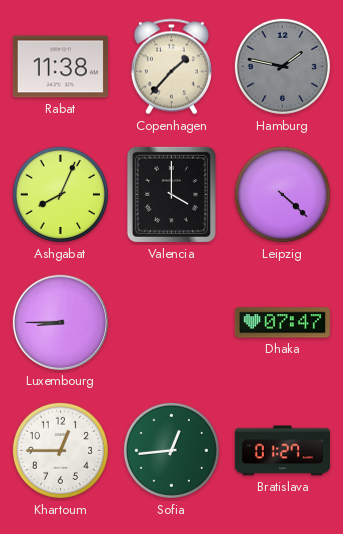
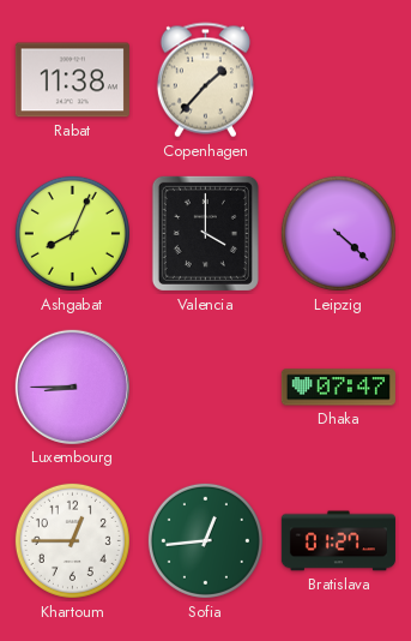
Hamburg: 1:47 -> none
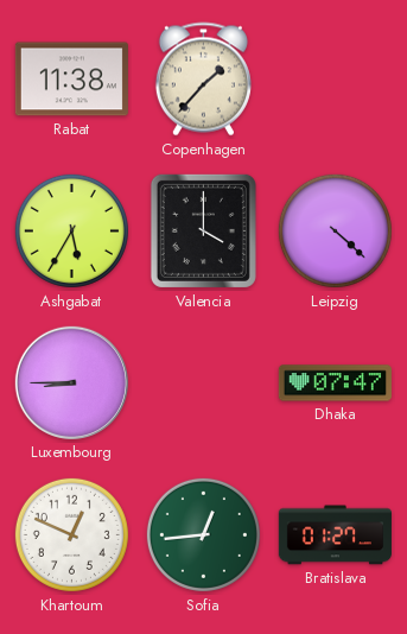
Ashgabat: 8:04 -> 5:35
Khartoum: 12:45 -> 12:49
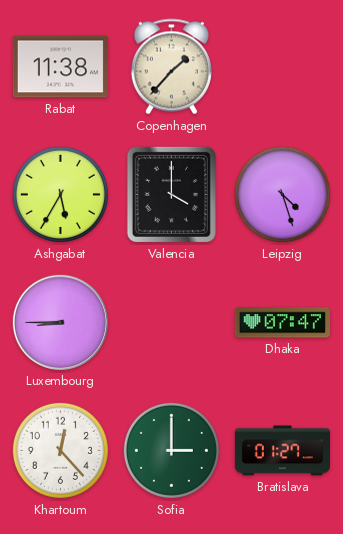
Leipzig: 4:22 -> 4:27
Khartoum: 12:49 -> 12:23
Sofia: 12:44 -> 3:00
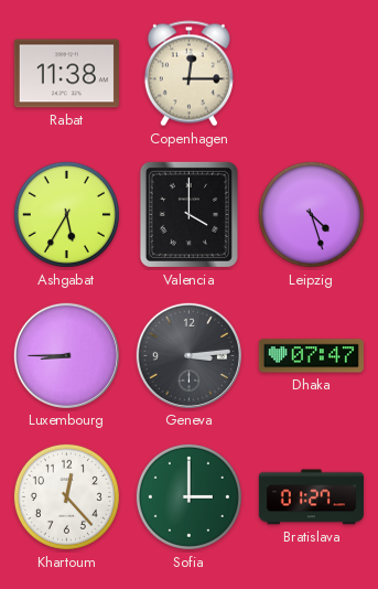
Copenhagen: 1:37 -> 12:15
Geneva: none -> 3:14
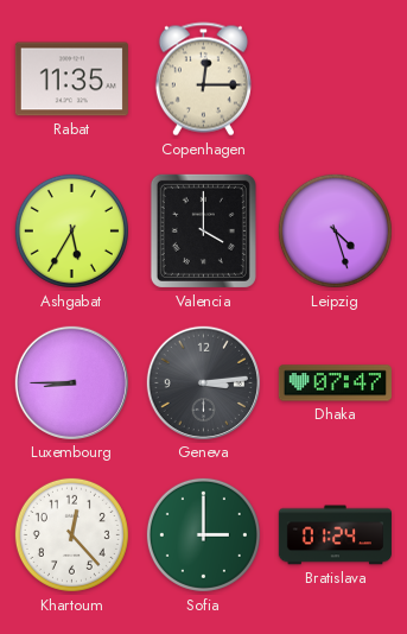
Rabat: 11:38 -> 11:35
Bratislava: 01:27 -> 01:24
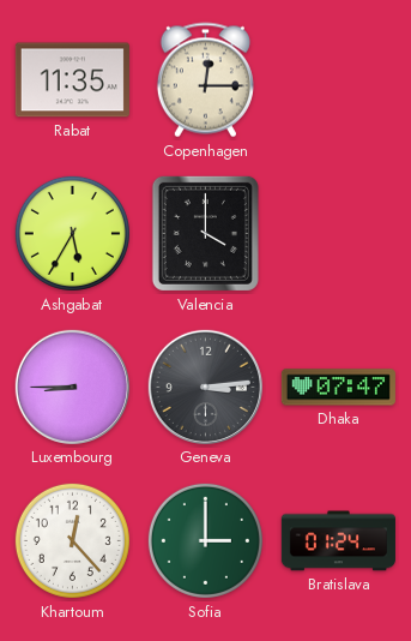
Leipzig: 4:27 -> none
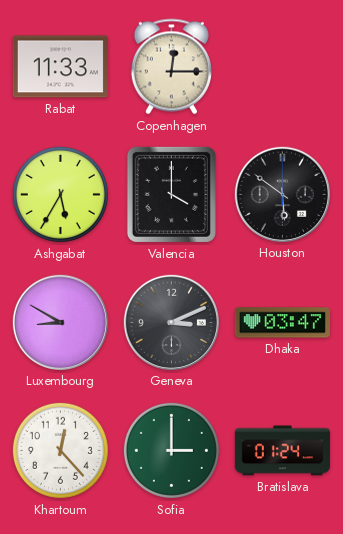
Rabat: 11:35 -> 11:33
Houston: none -> 5:51
Luxembourg: 8:45 -> 8:50
Geneva: 3:14 -> 3:11
Dhaka: 07:47 -> 03:47
